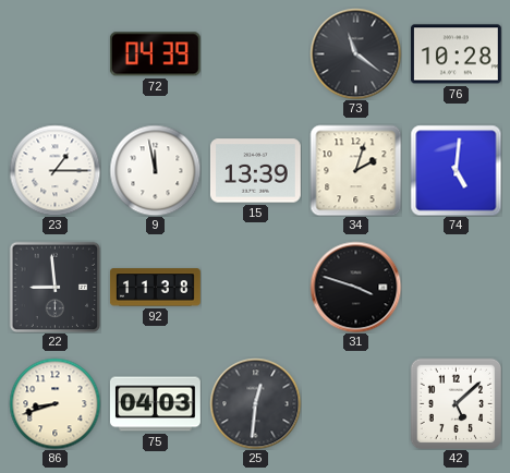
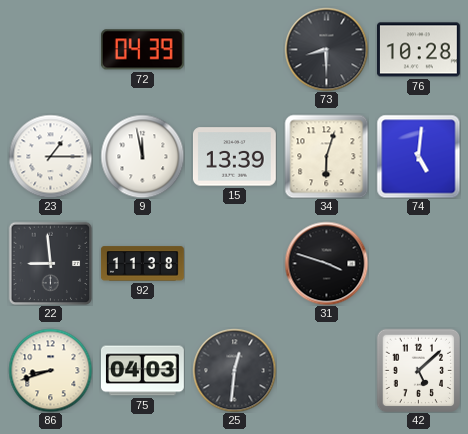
73: 11:21 -> 8:30
34: 2:03 -> 6:03
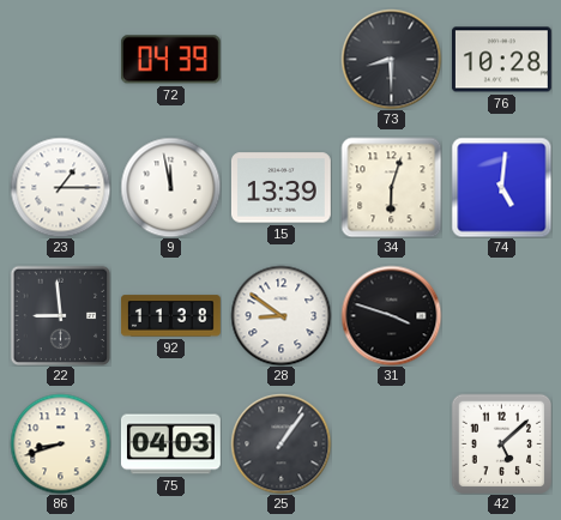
28: none -> 8:51
25: 12:31 -> 1:06
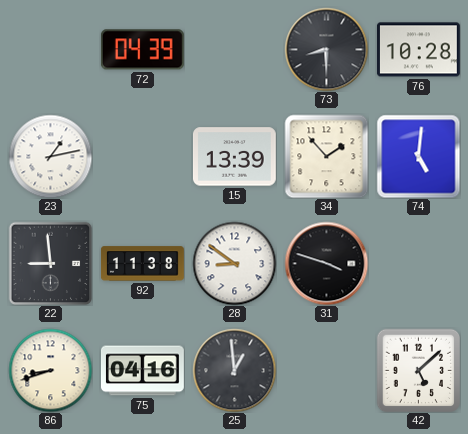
23: 1:15 -> 1:13
9: 11:58 -> none
34: 6:03 -> 1:53
75: 04:03 -> 04:16
25: 1:06 -> 12:59
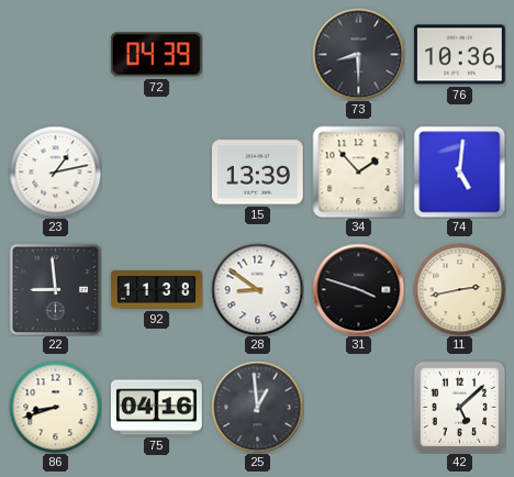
76: 10:28 -> 10:36
11: none -> 2:43
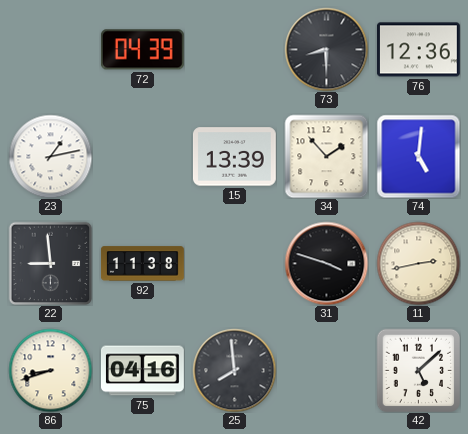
76: 10:36 -> 12:36
28: 8:51 -> none
25: 12:59 -> 7:59
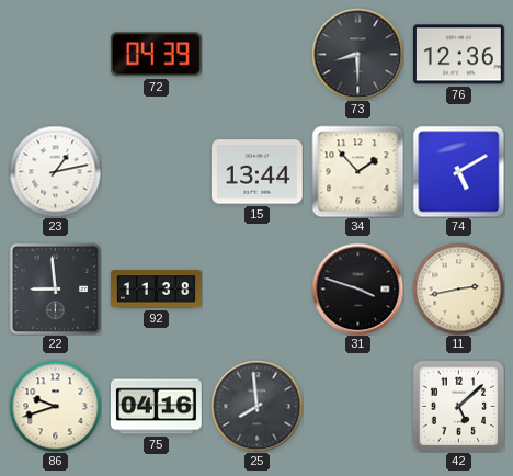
15: 13:39 -> 13:44
74: 5:01 -> 5:10
86: 8:42 -> 9:42
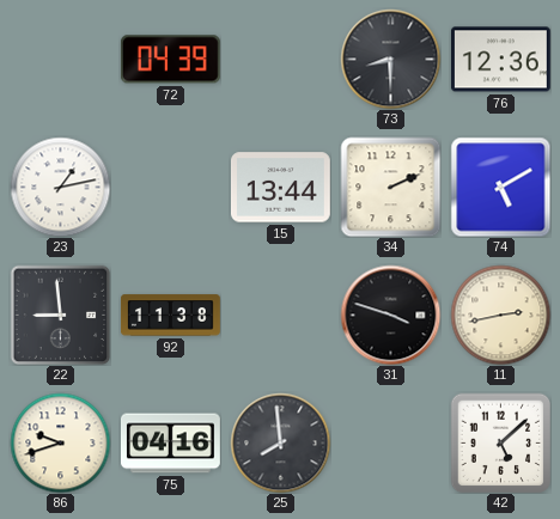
34: 1:53 -> 2:11
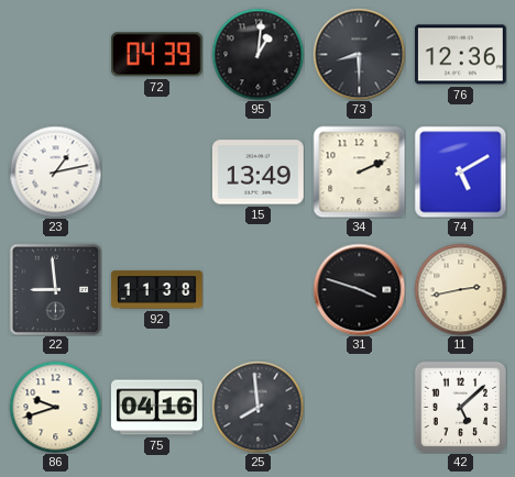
95: none -> 1:01
15: 13:44 -> 13:49
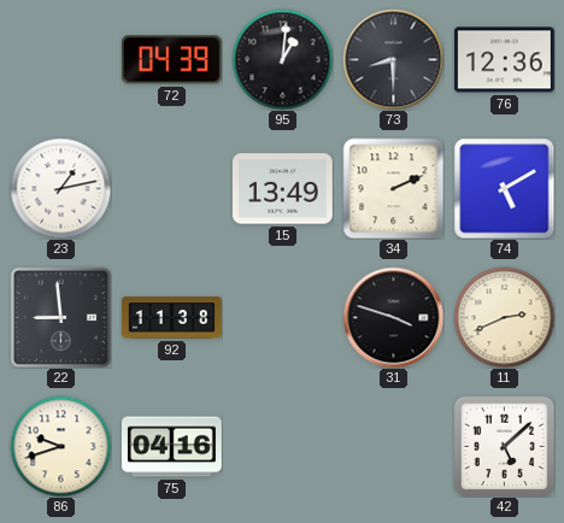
11: 2:43 -> 2:41
25: 7:59 -> none
